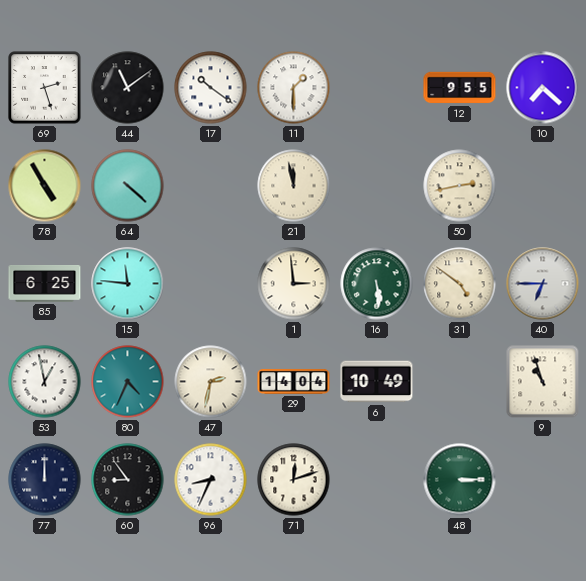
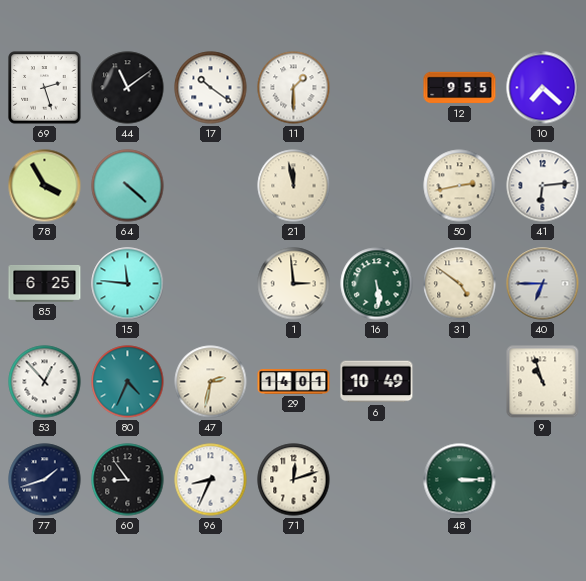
78: 4:55 -> 3:55
41: none -> 6:14
53: 12:58 -> 12:53
29: 14:04 -> 14:01
77: 12:00 -> 1:42
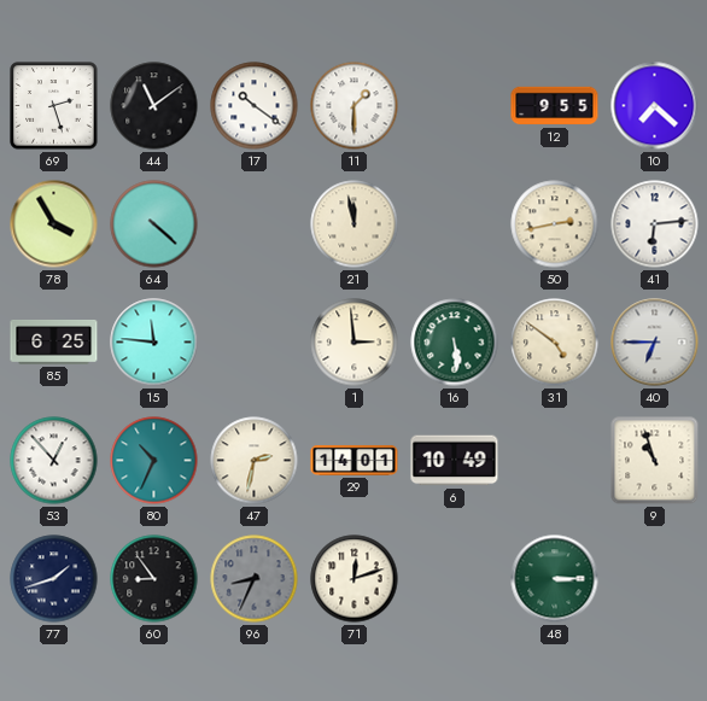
80: 4:34 -> 10:34
96 dial: white -> grey
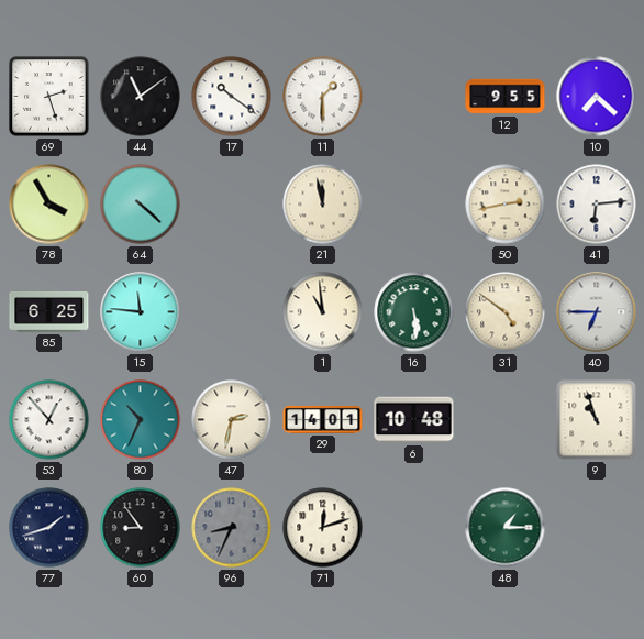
1: 2:59 -> 10:59
6: 10:49 -> 10:48
48: 3:15 -> 1:15
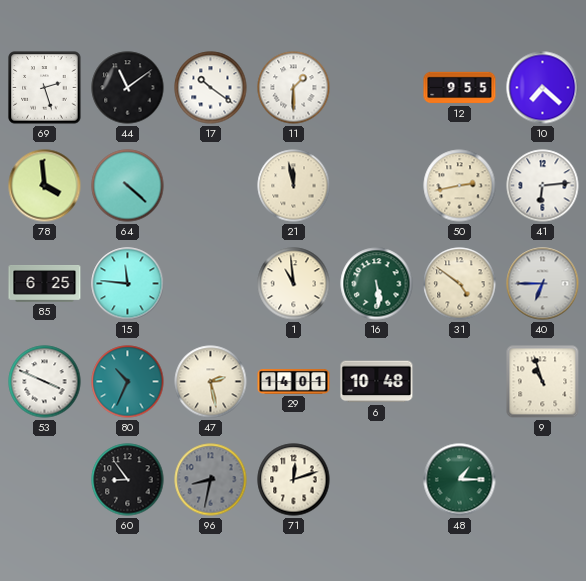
78: 3:55 -> 3:59
53: 12:53 -> 3:49
47: 2:32 -> 2:28
77: 1:42 -> none
96: 8:34 -> 8:32
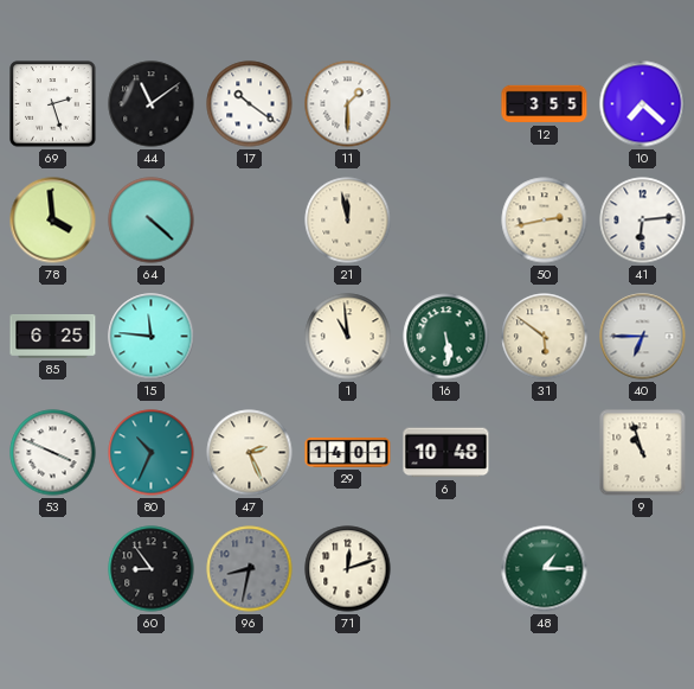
12: 9:55 -> 3:55
31: 4:51 -> 5:51
47: 2:28 -> 2:26
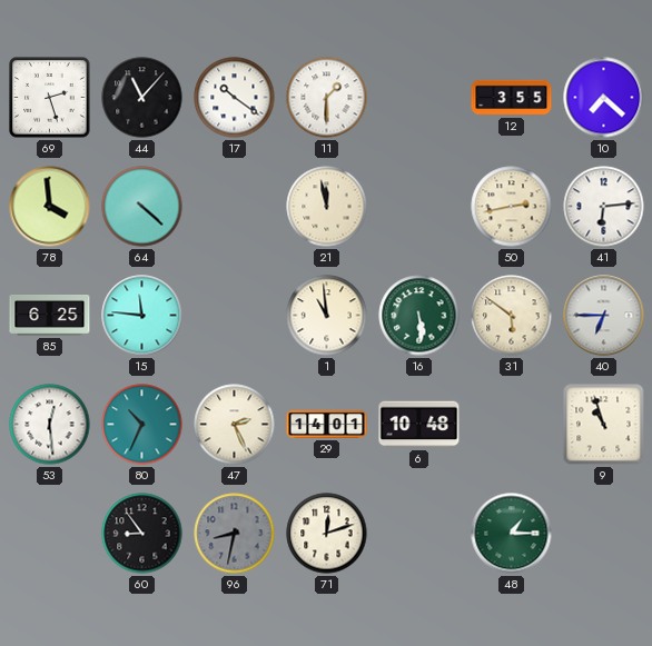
44: 11:09 -> 11:07
53: 3:49 -> 12:29
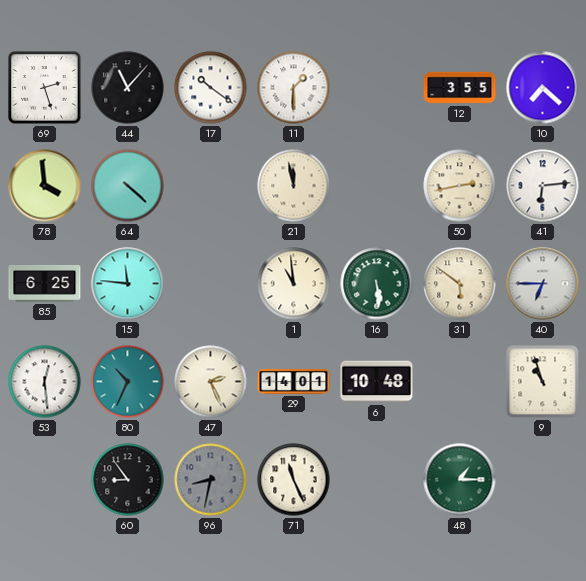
71: 12:12 -> 11:26
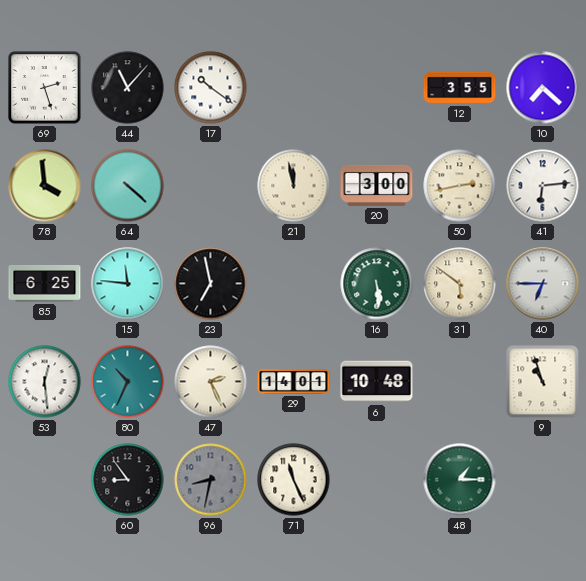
11: 1:30 -> none
20: none -> 3:00
23: none -> 6:58
1: 10:59 -> none
